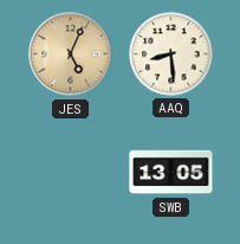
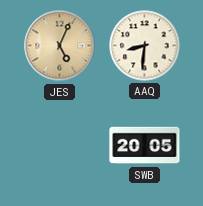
AAQ: 8:29 -> 8:31
SWB: 13:05 -> 20:05
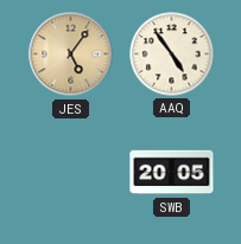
JES: 5:04 -> 5:06
AAQ: 8:31 -> 4:54
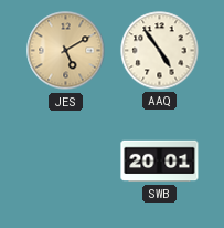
JES: 5:06 -> 5:10
SWB: 20:05 -> 20:01
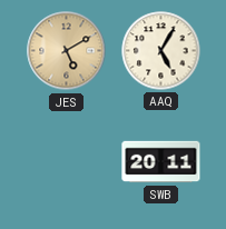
AAQ: 4:54 -> 5:05
SWB: 20:01 -> 20:11
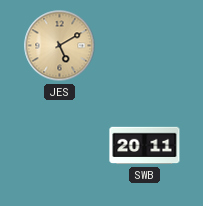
AAQ: 5:05 -> none
